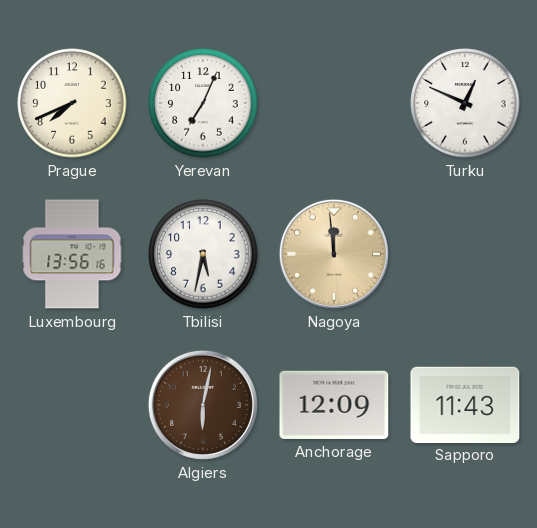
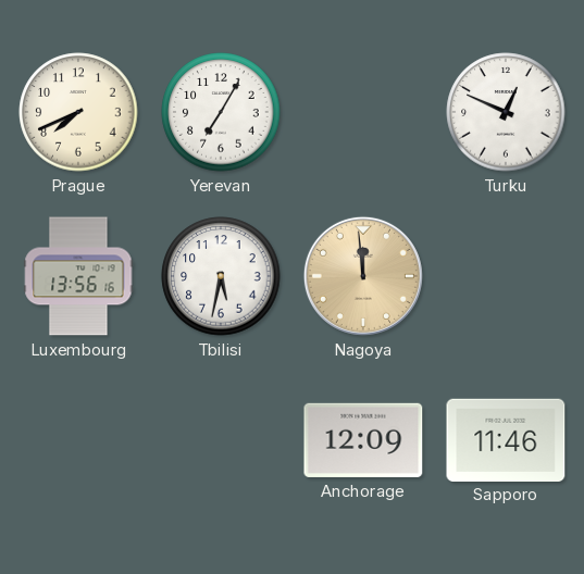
Yerevan: 7:04 -> 7:05
Algiers: 6:02 -> none
Sapporo: 11:43 -> 11:46
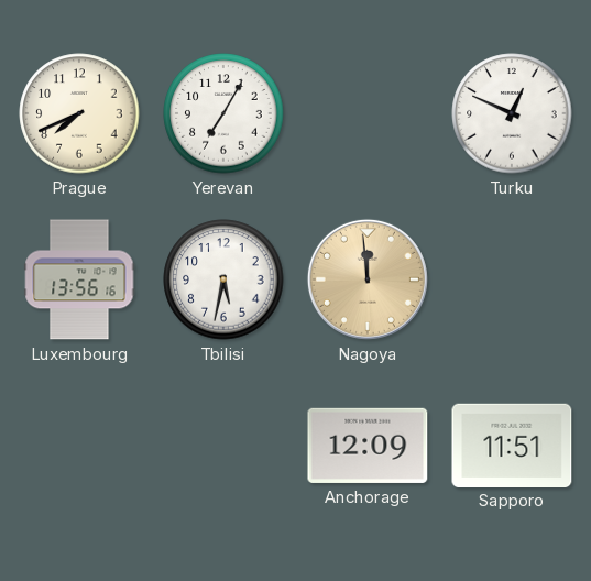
Sapporo: 11:46 -> 11:51
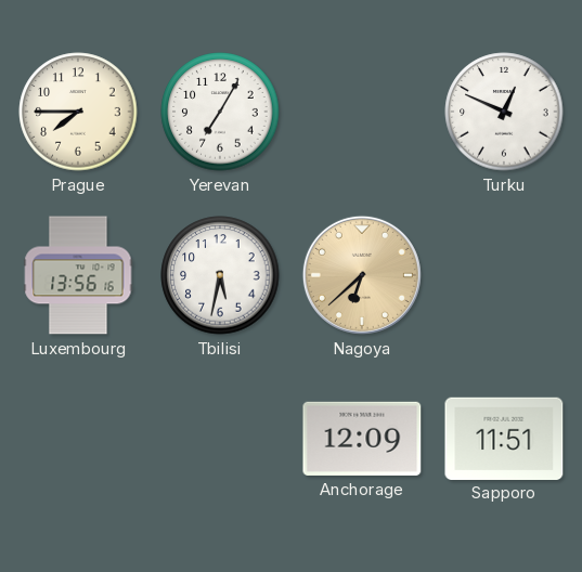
Prague: 7:41 -> 7:45
Nagoya: 11:59 -> 6:38
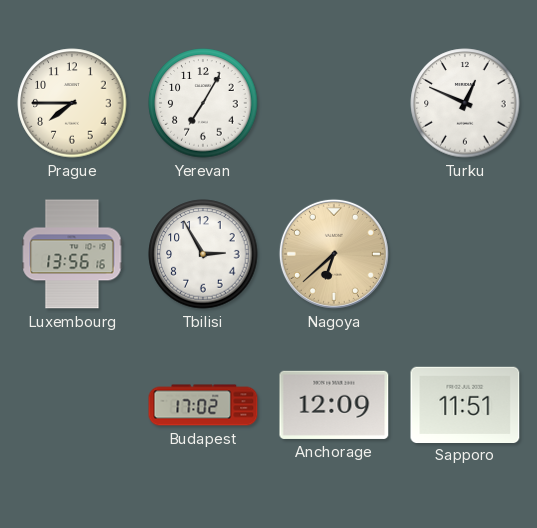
Tbilisi: 5:32 -> 2:55
Budapest: none -> 17:02
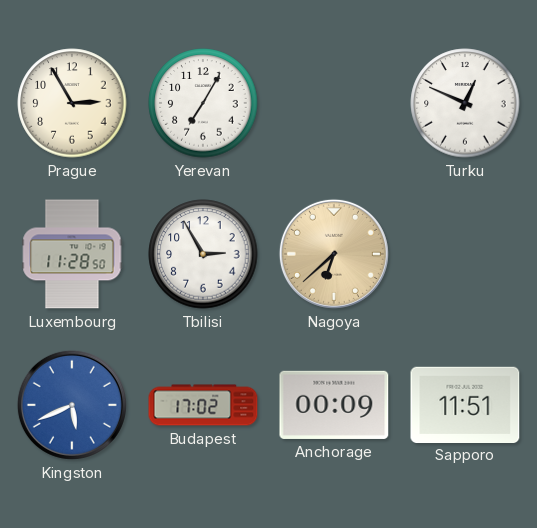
Prague: 7:45 -> 2:55
Luxembourg: 13:56 -> 11:28
Kingston: none -> 5:41
Anchorage: 12:09 -> 00:09
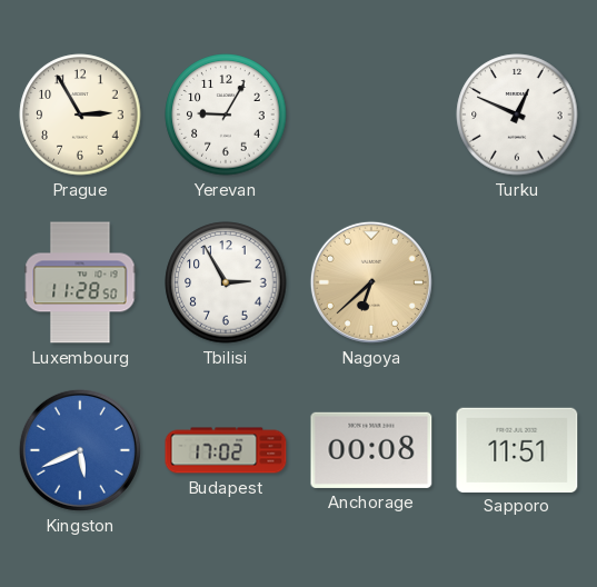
Yerevan: 7:05 -> 9:05
Anchorage: 00:09 -> 00:08
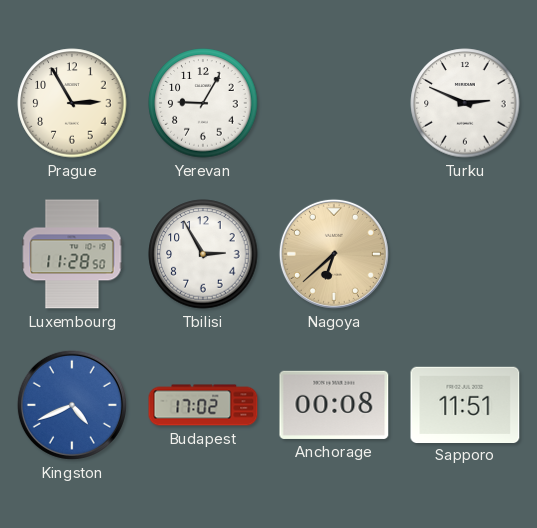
Turku: 12:49 -> 2:49
Kingston: 5:41 -> 4:41
